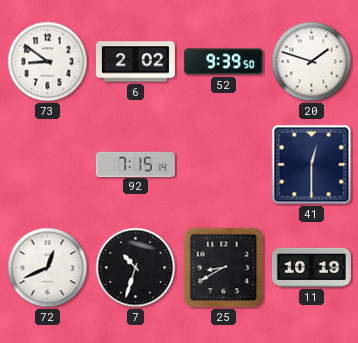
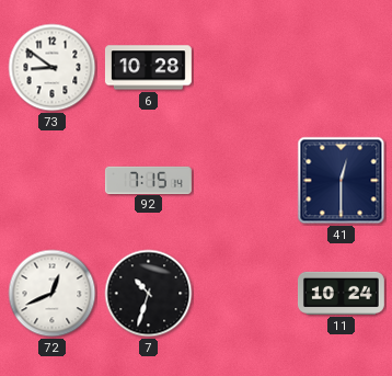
6: 2:02 -> 10:28
52: 9:39 -> none
20: 1:48 -> none
25: 8:40 -> none
11: 10:19 -> 10:24
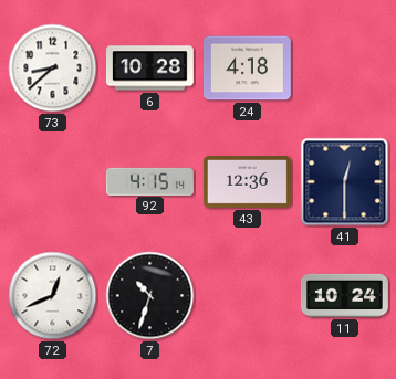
73: 8:51 -> 8:38
24: none -> 4:18
92: 7:15 -> 4:15
43: none -> 12:36
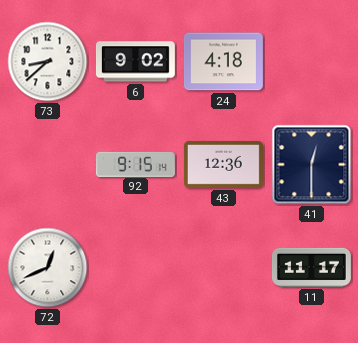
6: 10:28 -> 9:02
92: 4:15 -> 9:15
7: 10:33 -> none
11: 10:24 -> 11:17
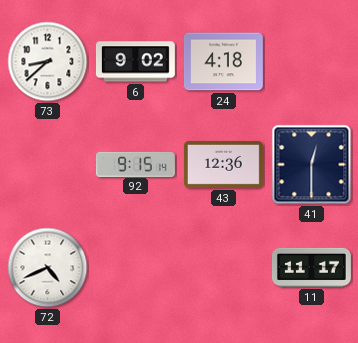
72: 12:41 -> 4:41
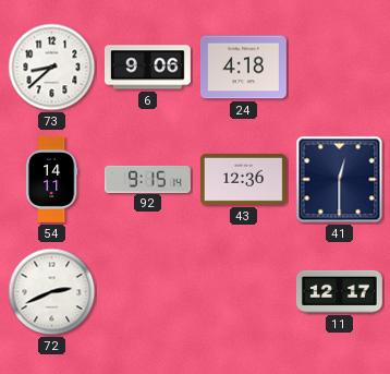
6: 9:02 -> 9:06
54: none -> 14:11
72: 4:41 -> 2:41
11: 11:17 -> 12:17
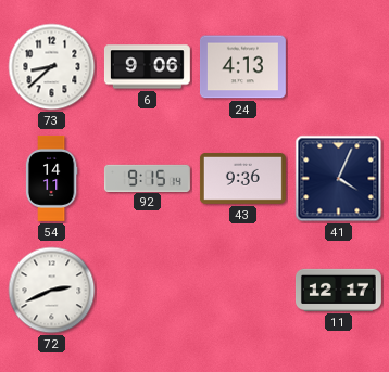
24: 4:18 -> 4:13
43: 12:36 -> 9:36
41: 12:30 -> 4:04
